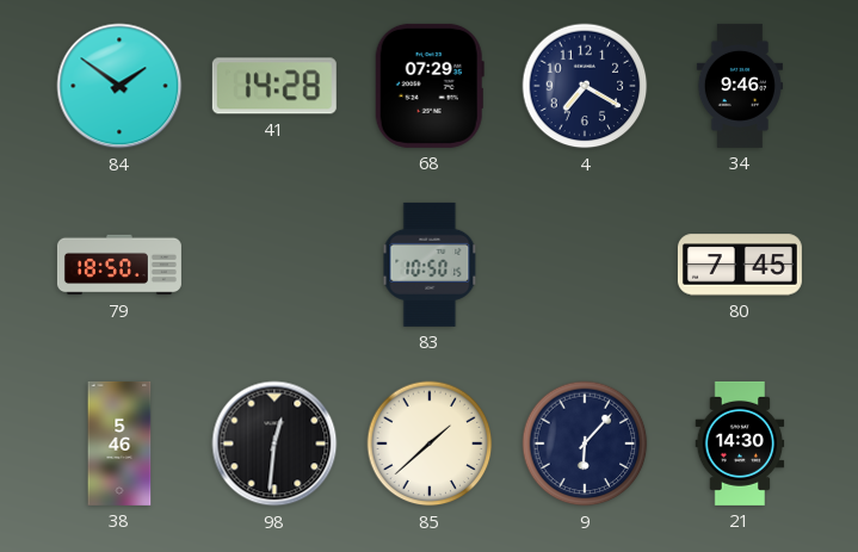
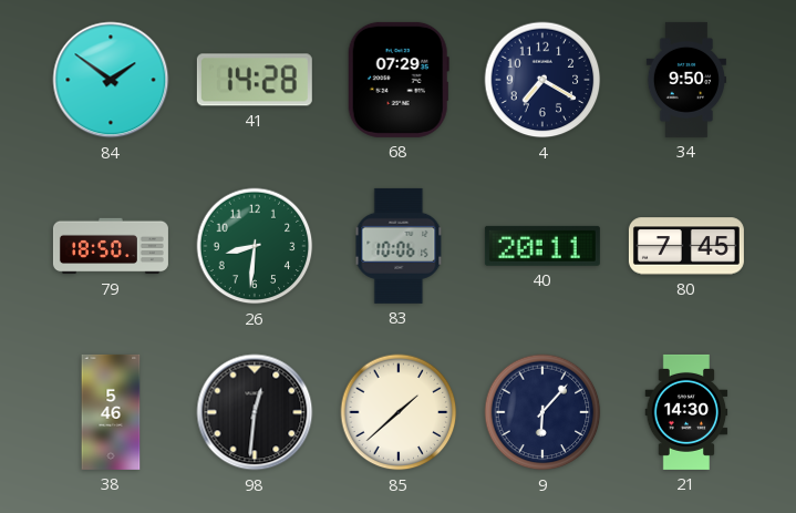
34: 9:46 -> 9:50
26: none -> 8:31
83: 10:50 -> 10:06
40: none -> 20:11
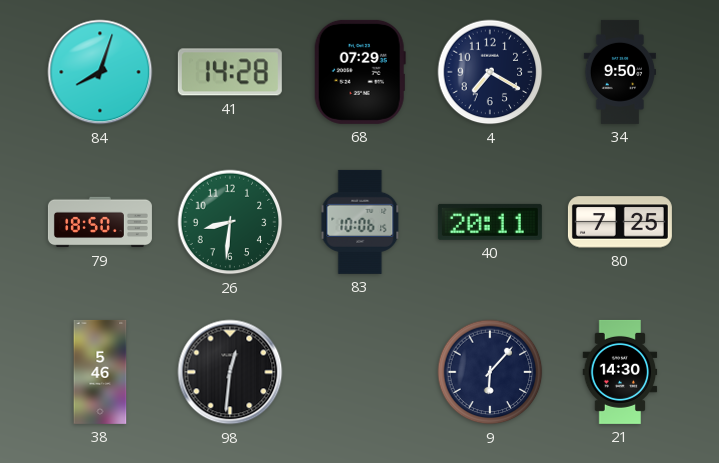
84: 1:51 -> 8:03
80: 7:45 -> 7:25
85: 1:38 -> none
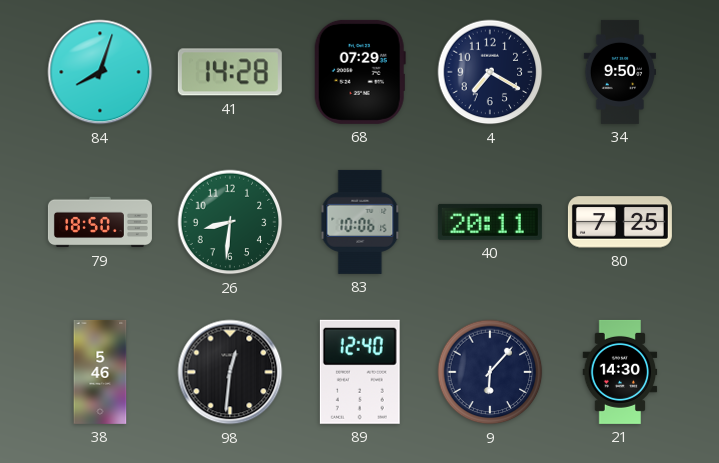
89: none -> 12:40
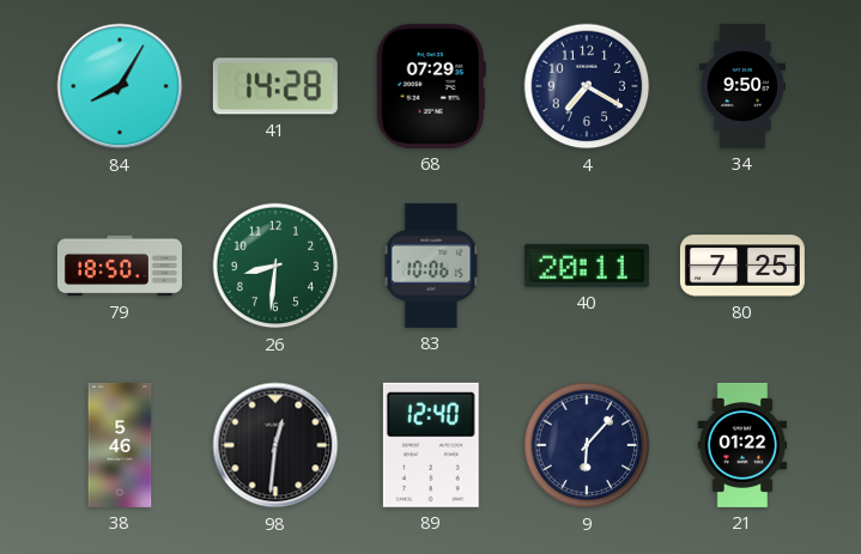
84: 8:03 -> 8:05
21: 14:30 -> 01:22
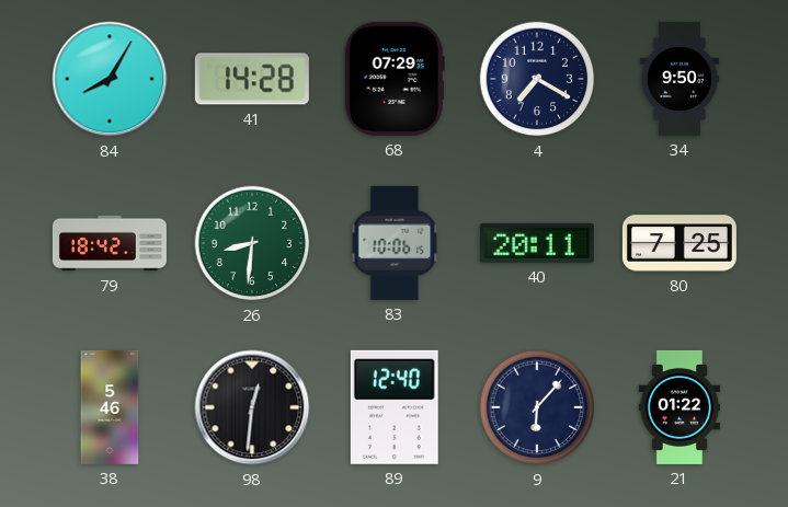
79: 18:50 -> 18:42
